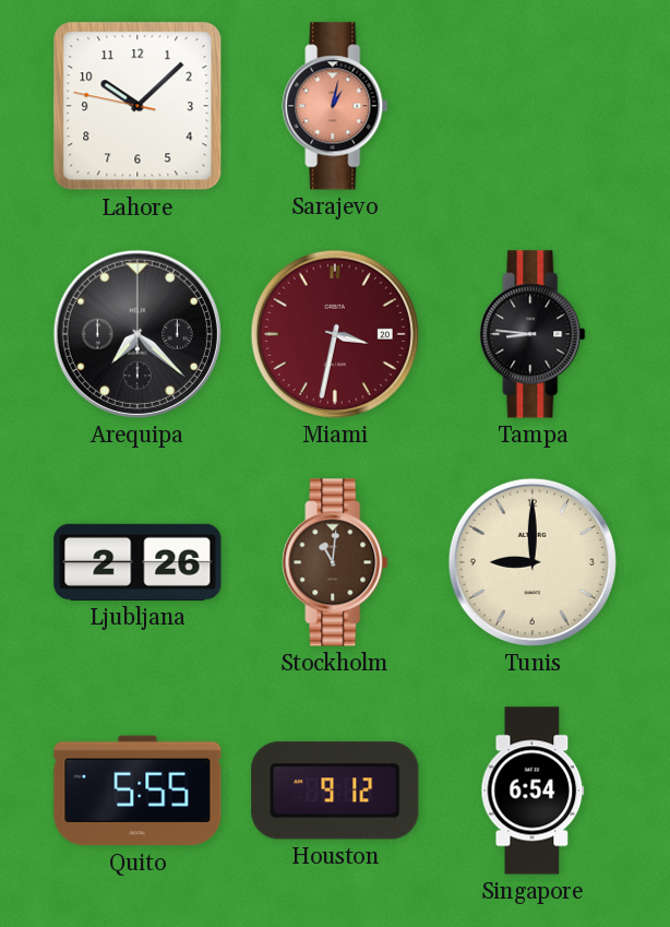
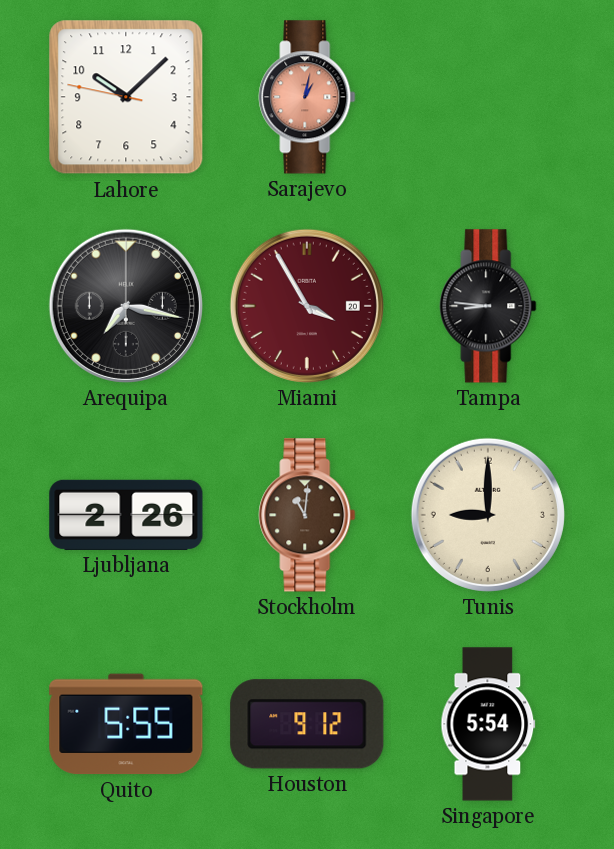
Arequipa: 7:22 -> 7:17
Miami: 3:32 -> 3:55
Singapore: 6:54 -> 5:54
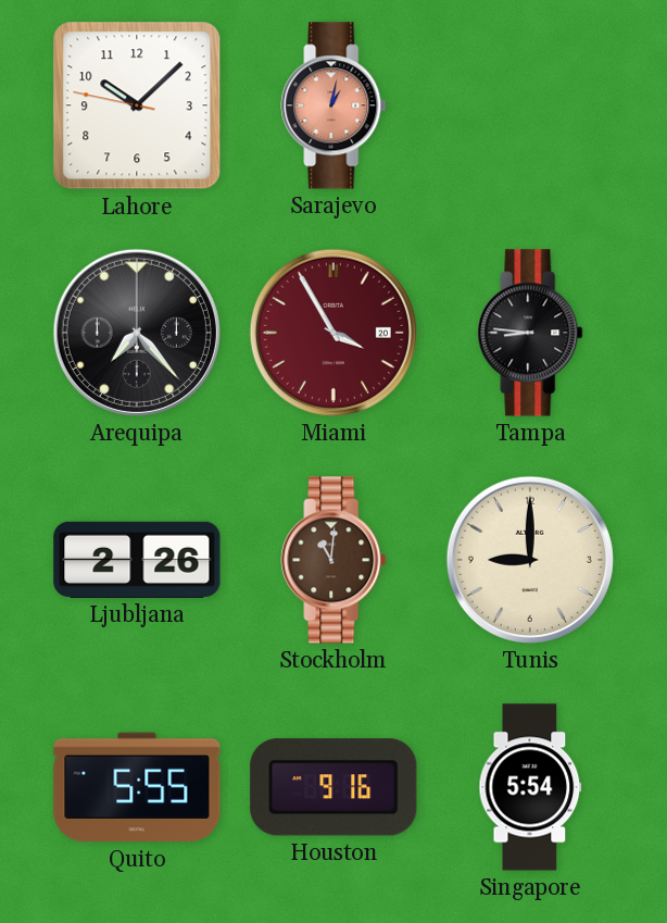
Arequipa: 7:17 -> 7:23
Houston: 9:12 -> 9:16
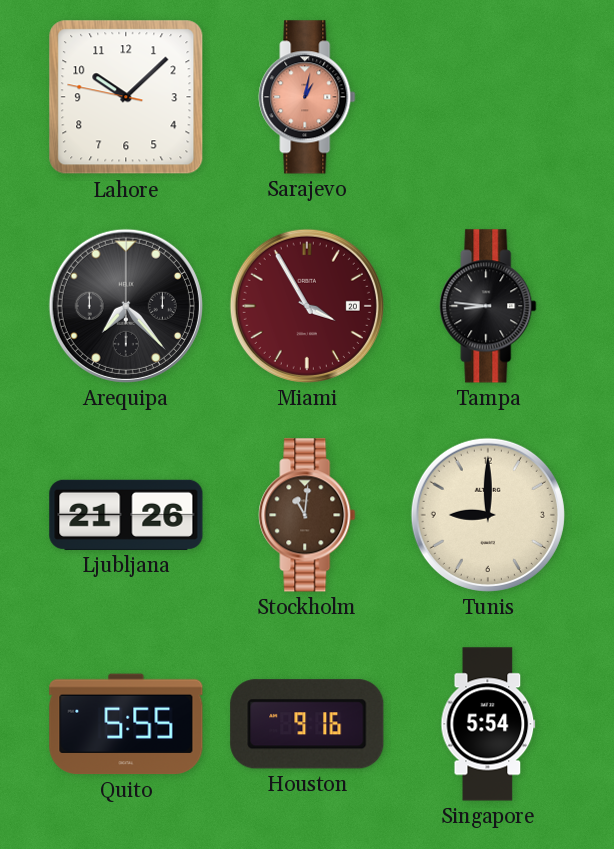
Ljubljana: 2:26 -> 21:26
